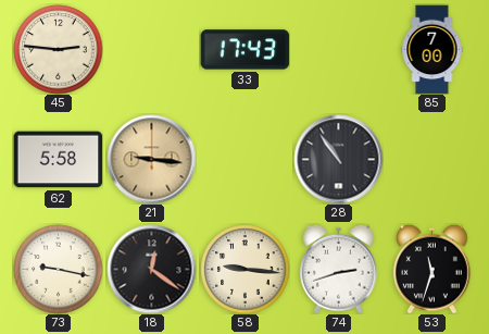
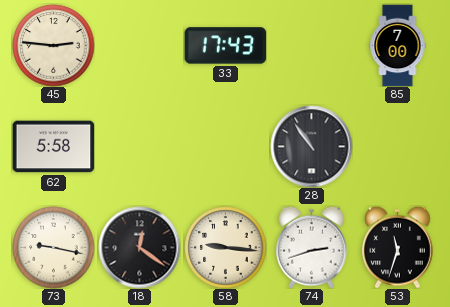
21: 9:16 -> none
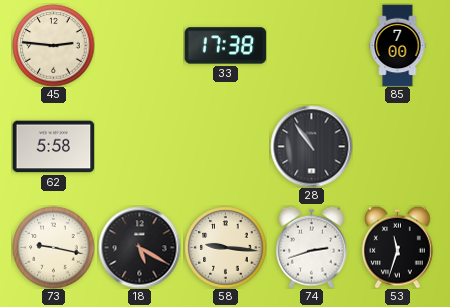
33: 17:43 -> 17:38
18: 12:21 -> 5:20
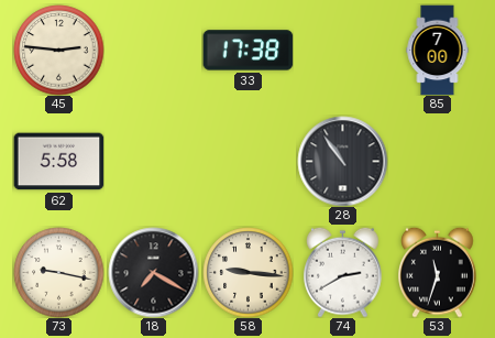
18: 5:20 -> 7:20
74: 2:42 -> 2:40
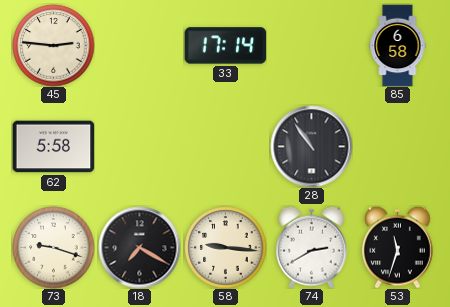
33: 17:38 -> 17:14
85: 7:00 -> 6:58
73: 9:17 -> 9:18
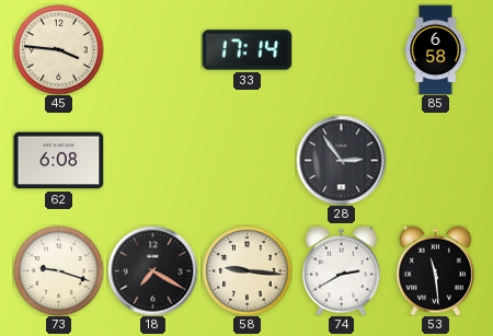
45: 2:46 -> 3:46
62: 5:58 -> 6:08
28: 10:54 -> 2:54
53: 11:33 -> 11:29
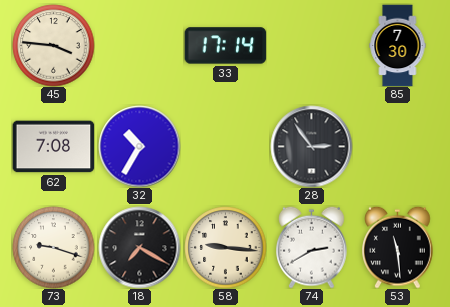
85: 6:58 -> 7:30
62: 6:08 -> 7:08
32: none -> 10:35
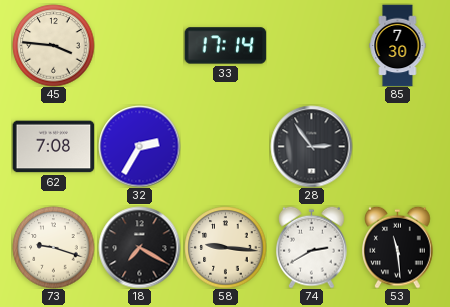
32: 10:35 -> 2:35
